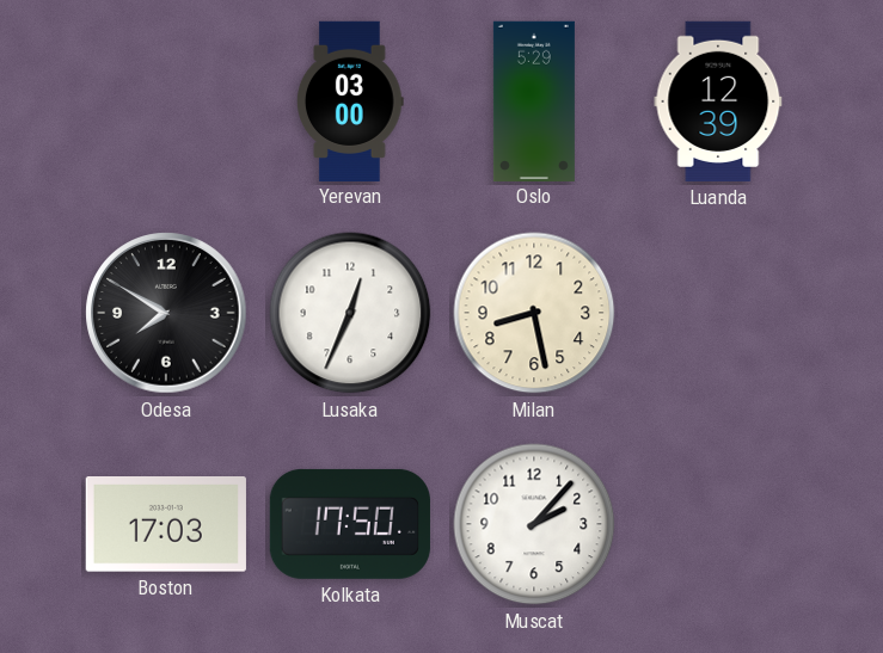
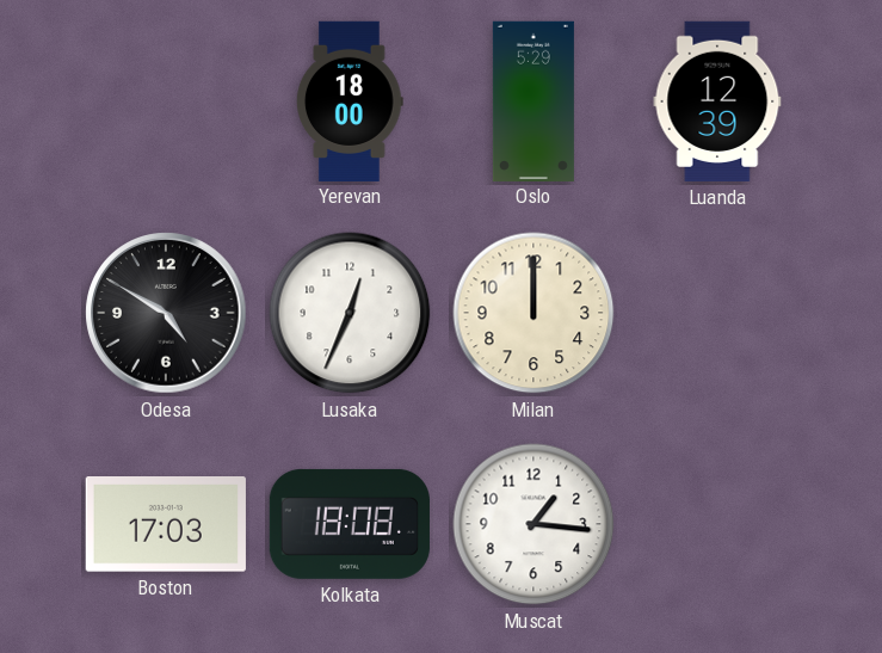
Yerevan: 03:00 -> 18:00
Odesa: 7:50 -> 4:50
Milan: 8:28 -> 12:00
Kolkata: 17:50 -> 18:08
Muscat: 2:07 -> 1:16
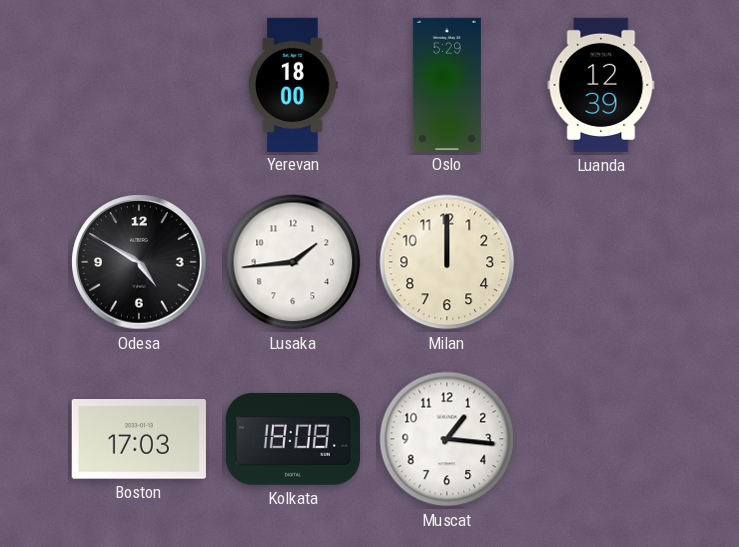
Lusaka: 12:34 -> 1:44
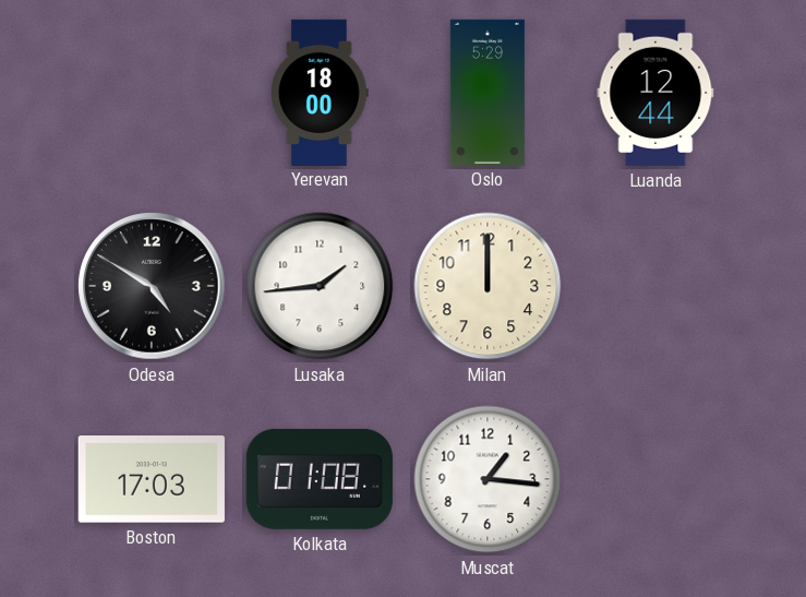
Luanda: 12:39 -> 12:44
Kolkata: 18:08 -> 01:08
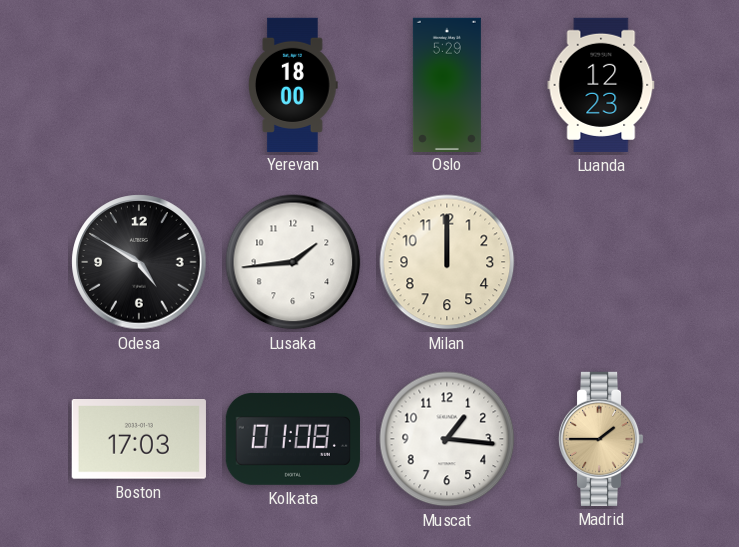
Luanda: 12:44 -> 12:23
Madrid: none -> 1:45
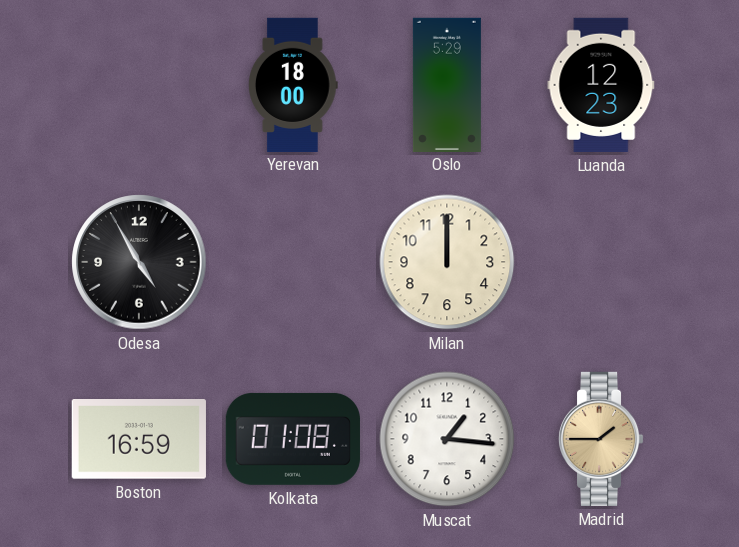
Odesa: 4:50 -> 4:55
Lusaka: 1:44 -> none
Boston: 17:03 -> 16:59
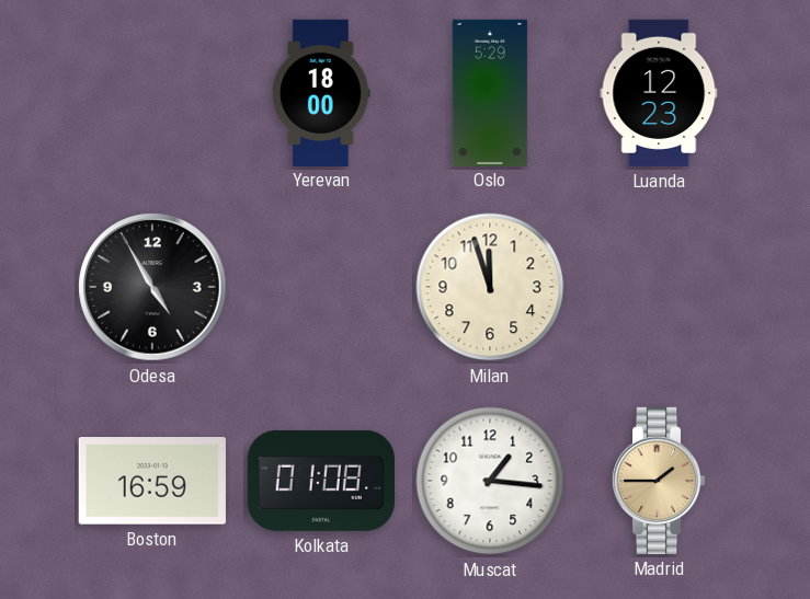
Milan: 12:00 -> 11:57
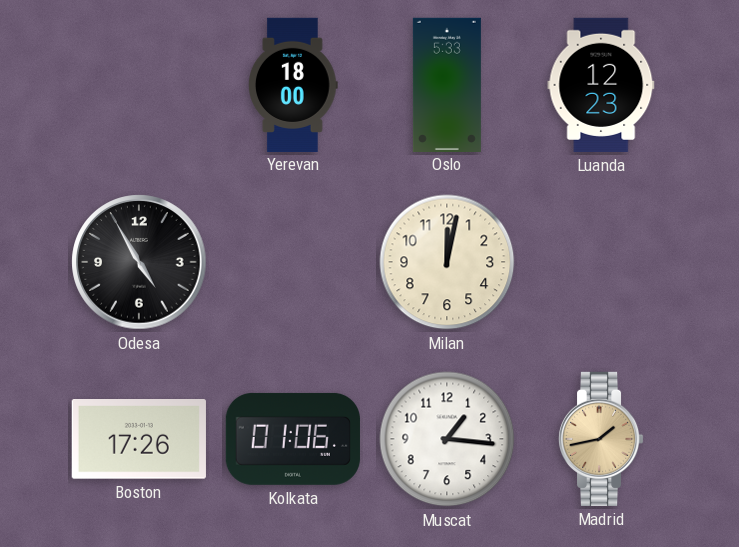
Oslo: 5:29 -> 5:33
Milan: 11:57 -> 12:02
Boston: 16:59 -> 17:26
Kolkata: 01:08 -> 01:06
Madrid: 1:45 -> 1:43
